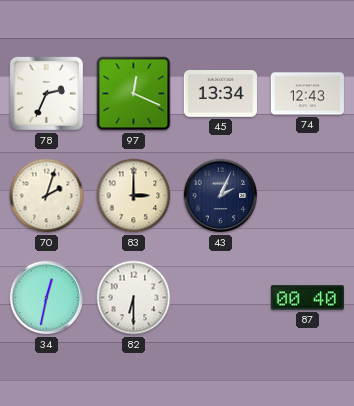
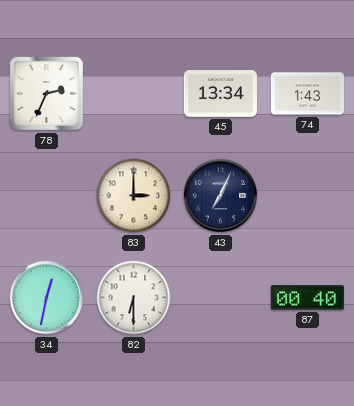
97: 12:19 -> none
74: 12:43 -> 1:43
70: 2:03 -> none
43: 2:04 -> 7:04
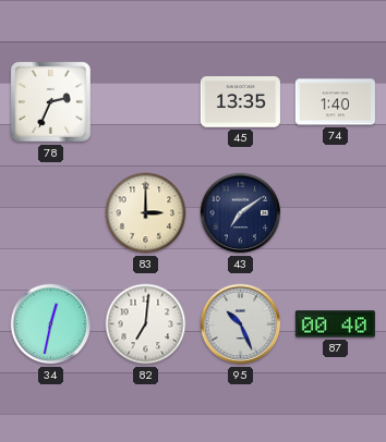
45: 13:34 -> 13:35
74: 1:43 -> 1:40
43: 7:04 -> 7:09
82: 6:30 -> 7:01
95: none -> 10:26
